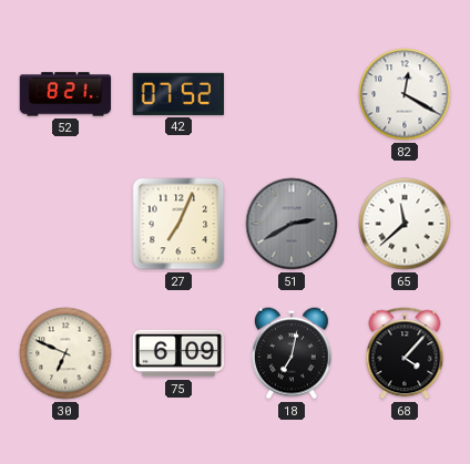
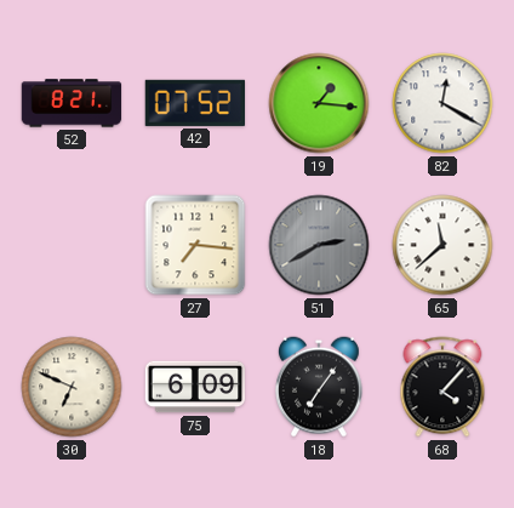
19: none -> 1:16
27: 7:04 -> 7:16
18: 7:02 -> 7:06
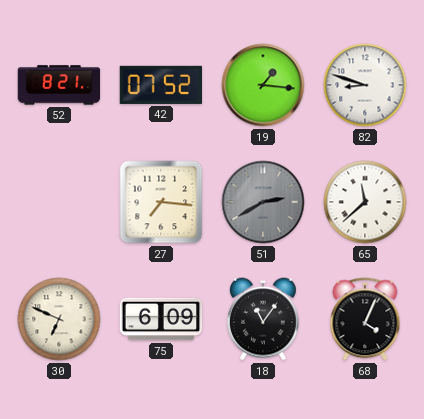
82: 12:20 -> 8:48
18: 7:06 -> 11:06
68: 4:07 -> 4:04
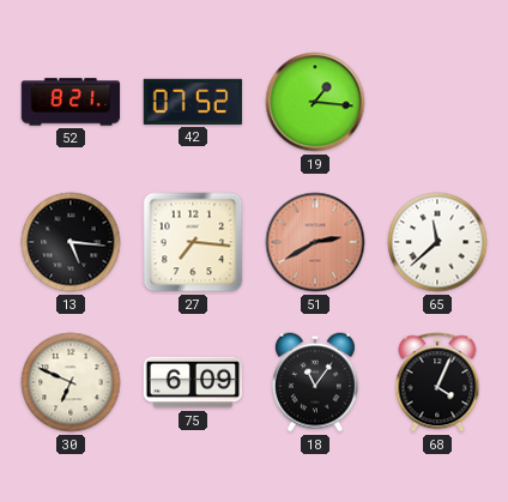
82: 8:48 -> none
13: none -> 5:16
51 dial: grey -> salmon
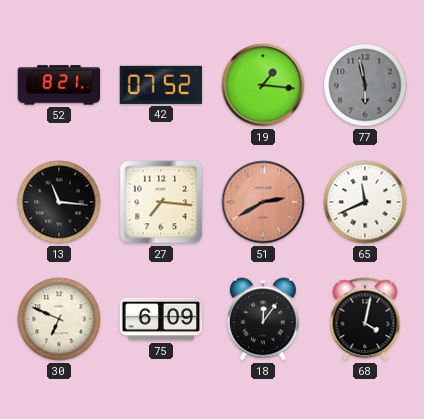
77: none -> 5:58
13: 5:16 -> 11:16
65: 11:38 -> 11:41
18: 11:06 -> 12:06
68: 4:04 -> 4:02
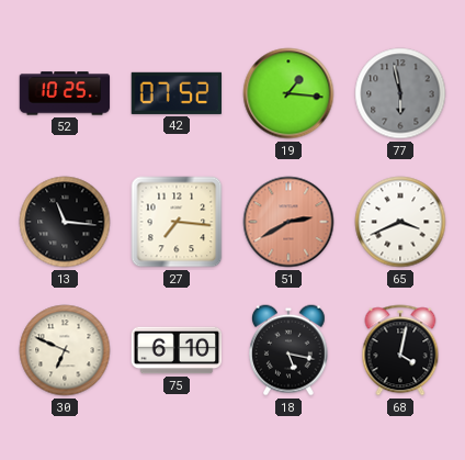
52: 8:21 -> 10:25
65: 11:41 -> 3:41
75: 6:09 -> 6:10
18: 12:06 -> 5:17
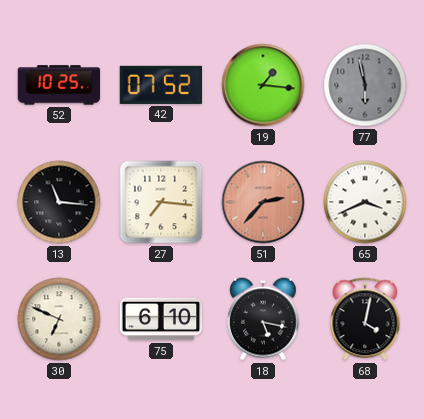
51: 2:40 -> 2:37
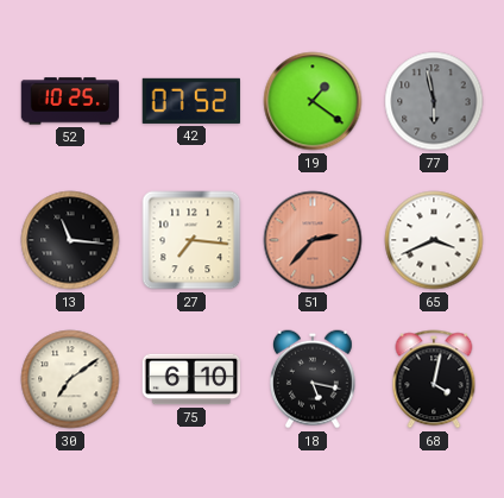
19: 1:16 -> 1:21
30: 6:49 -> 7:09
